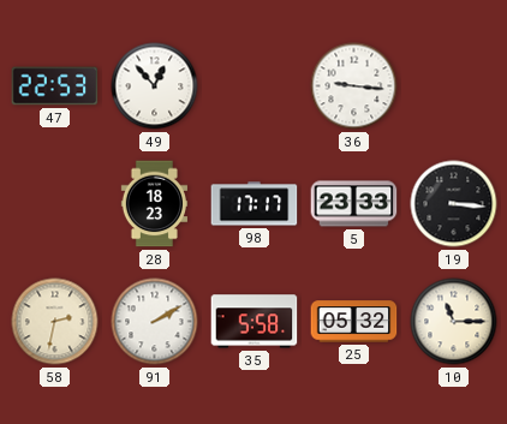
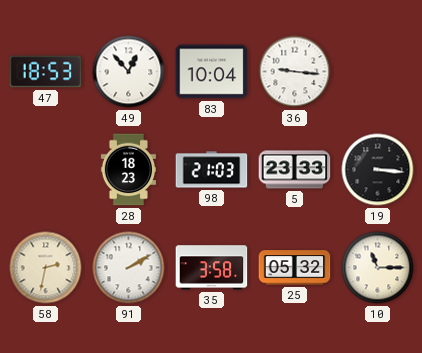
47: 22:53 -> 18:53
83: none -> 10:04
98: 17:17 -> 21:03
35: 5:58 -> 3:58
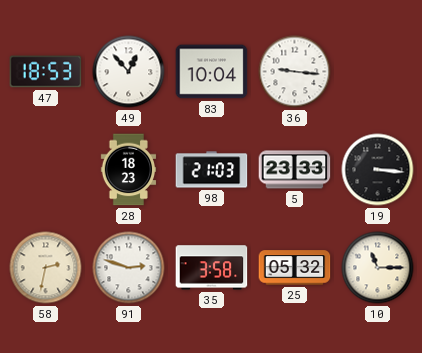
91: 2:10 -> 2:48
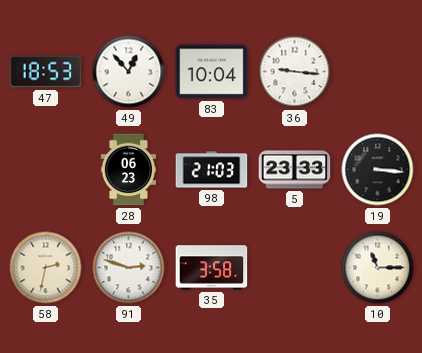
28: 18:23 -> 06:23
25: 05:32 -> none
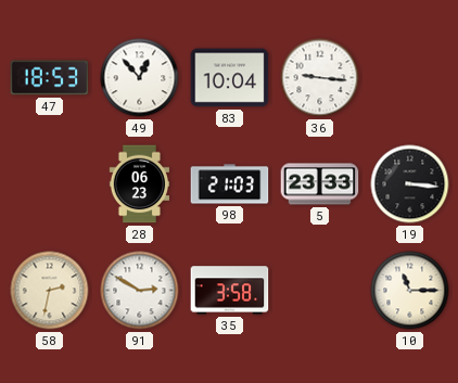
91: 2:48 -> 2:50
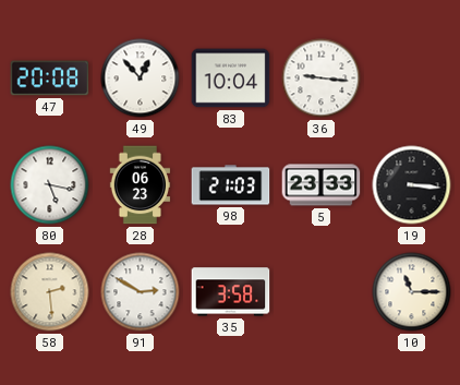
47: 18:53 -> 20:08
80: none -> 5:17
58: 2:32 -> 2:29
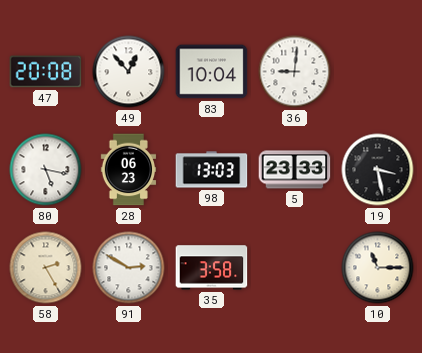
36: 9:16 -> 9:01
98: 21:03 -> 13:03
19: 3:16 -> 3:28
58: 2:29 -> 2:25
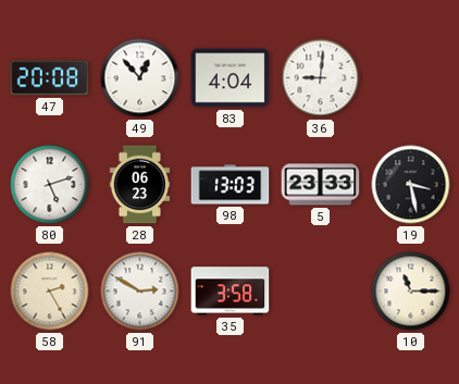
83: 10:04 -> 4:04
80: 5:17 -> 5:12
